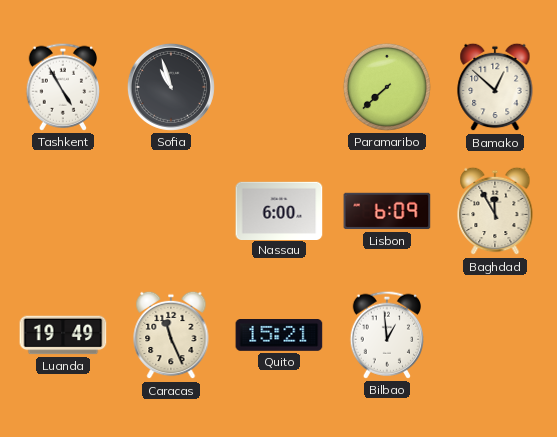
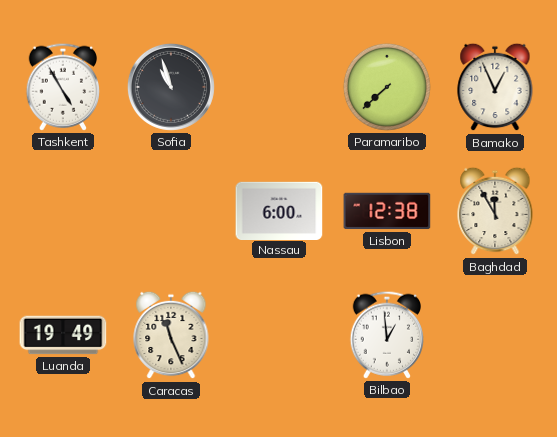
Bamako: 12:52 -> 12:56
Lisbon: 6:09 -> 12:38
Quito: 15:21 -> none
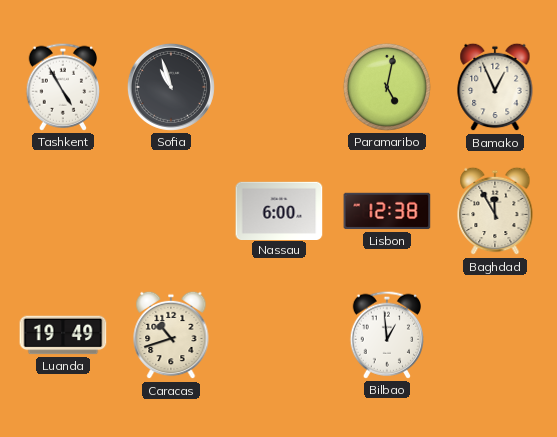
Paramaribo: 7:38 -> 5:02
Caracas: 11:26 -> 10:42
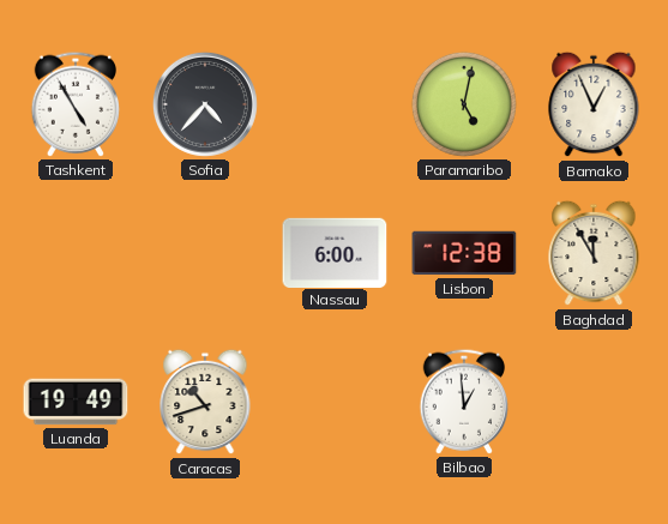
Sofia: 10:57 -> 4:37
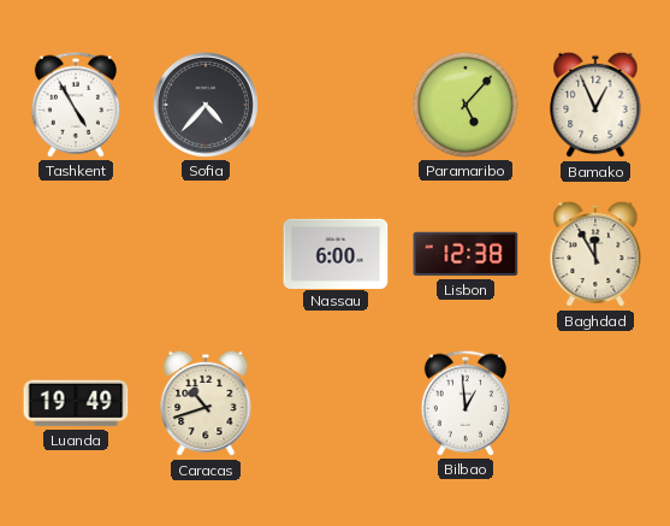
Paramaribo: 5:02 -> 5:07
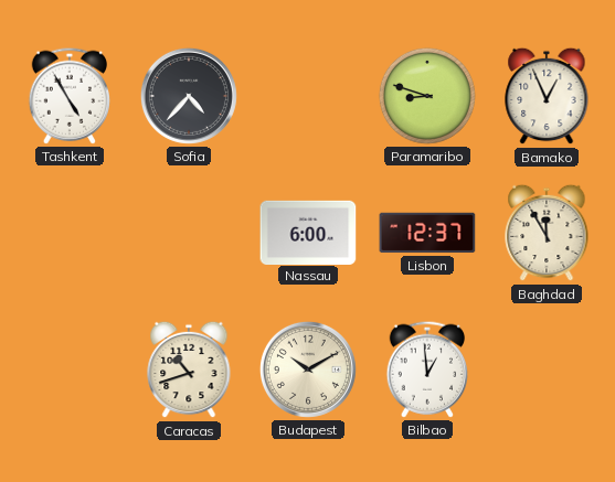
Paramaribo: 5:07 -> 8:48
Lisbon: 12:38 -> 12:37
Luanda: 19:49 -> none
Budapest: none -> 10:10
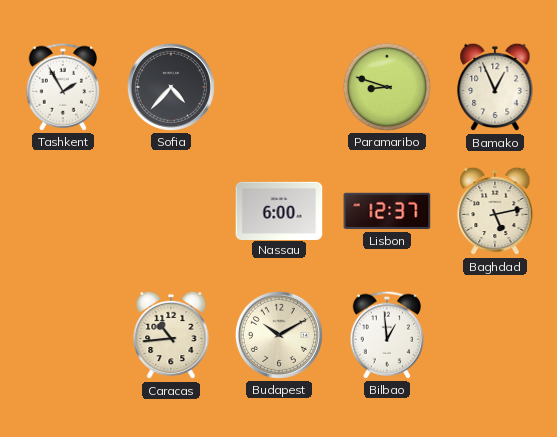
Tashkent: 4:55 -> 1:55
Baghdad: 11:55 -> 5:13
Caracas: 10:42 -> 10:44
